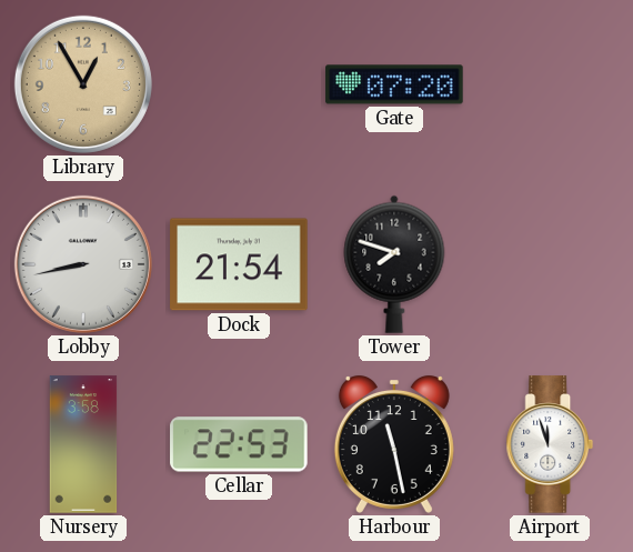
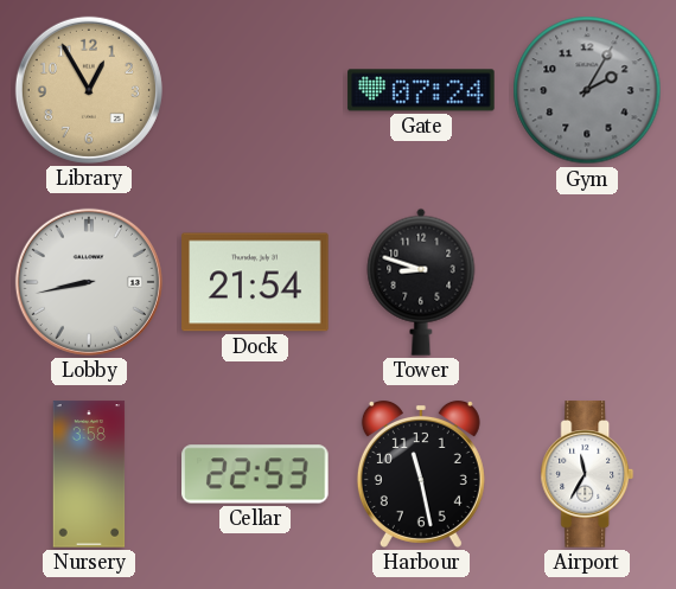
Gate: 07:20 -> 07:24
Gym: none -> 2:05
Tower: 7:48 -> 8:48
Airport: 11:57 -> 11:35
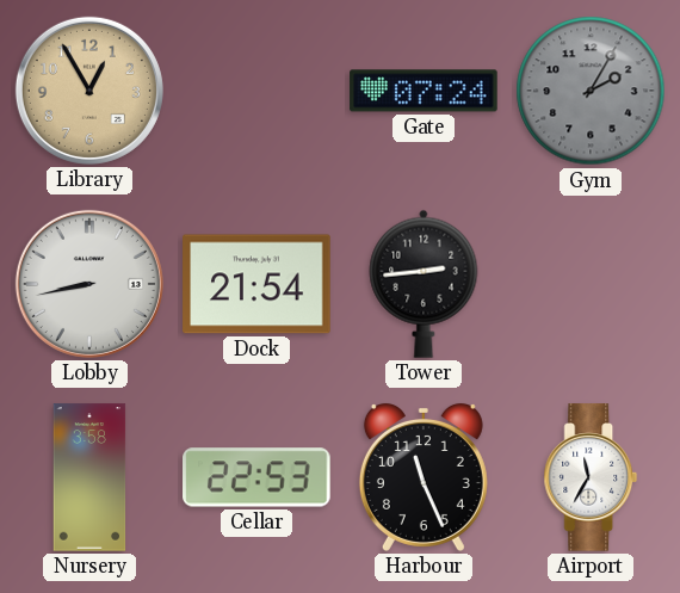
Tower: 8:48 -> 2:44
Harbour: 11:28 -> 11:26
